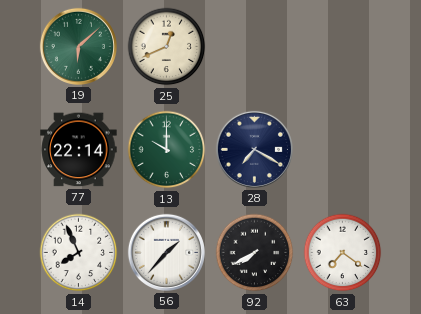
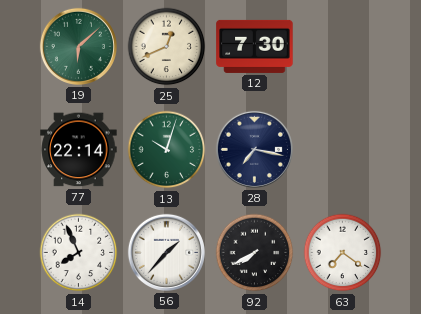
12: none -> 7:30
13: 10:00 -> 10:03
28: 7:20 -> 7:17
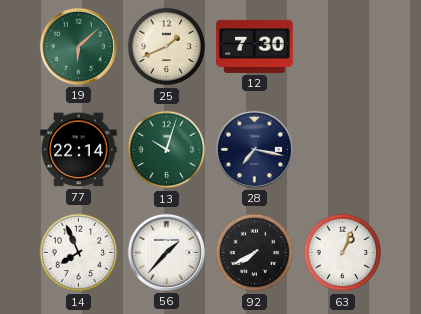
25: 12:41 -> 1:41
63: 7:21 -> 1:04
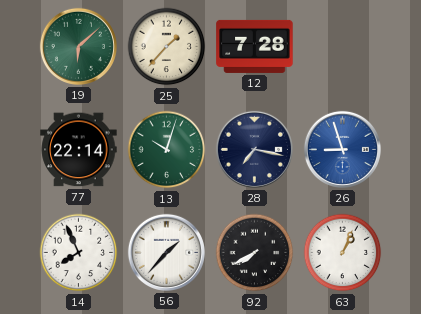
25: 1:41 -> 1:37
12: 7:30 -> 7:28
26: none -> 8:57
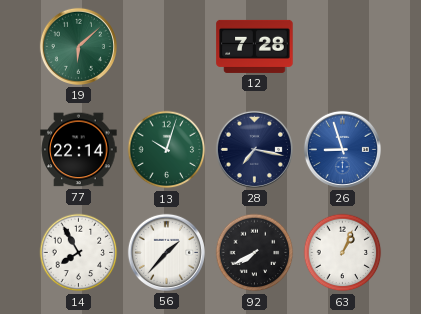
25: 1:37 -> none
14: 7:56 -> 7:55
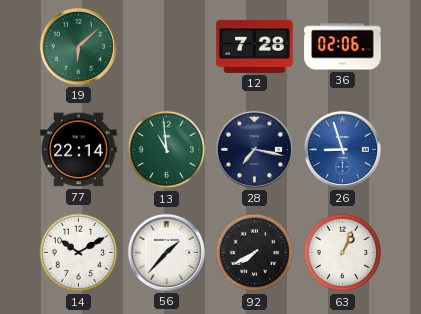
36: none -> 02:06
13: 10:03 -> 10:59
14: 7:55 -> 10:10
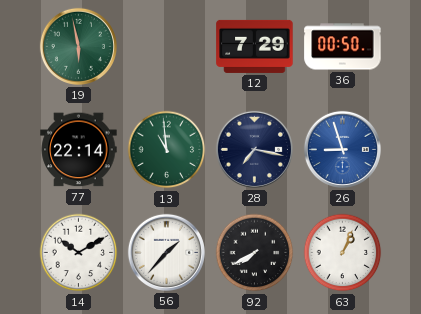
19: 6:08 -> 5:58
12: 7:28 -> 7:29
36: 02:06 -> 00:50
